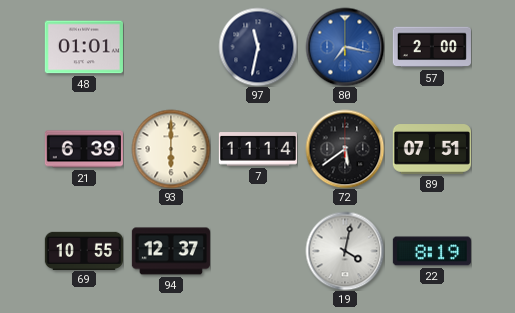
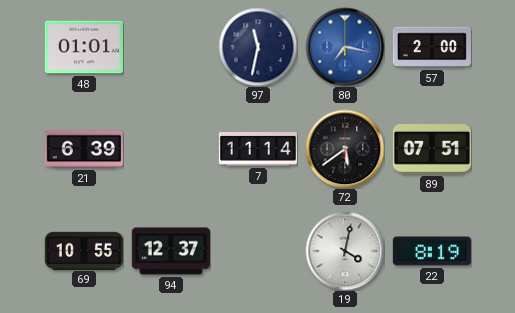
93: 6:00 -> none
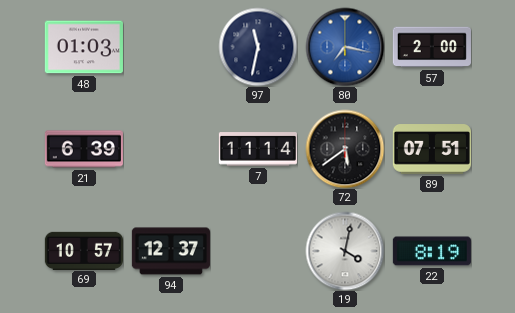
48: 01:01 -> 01:03
69: 10:55 -> 10:57
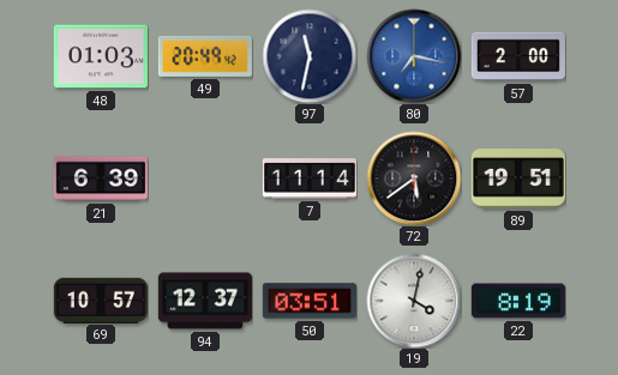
49: none -> 20:49
89: 07:51 -> 19:51
50: none -> 03:51
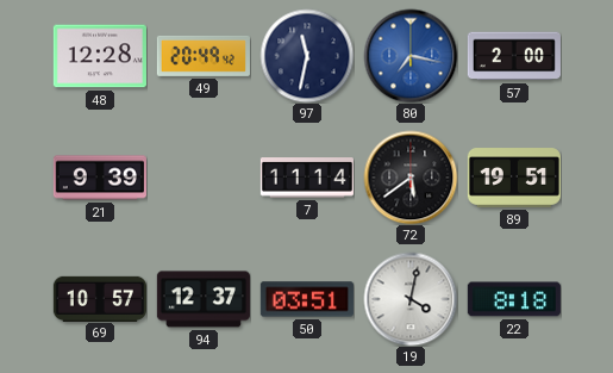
48: 01:03 -> 12:28
21: 6:39 -> 9:39
22: 8:19 -> 8:18
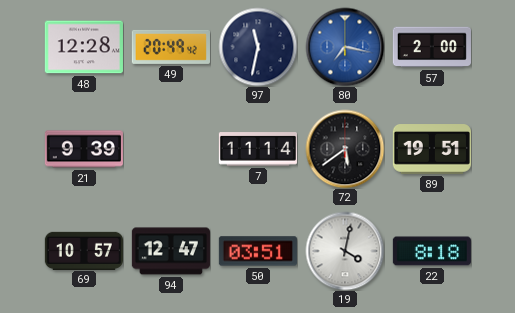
94: 12:37 -> 12:47
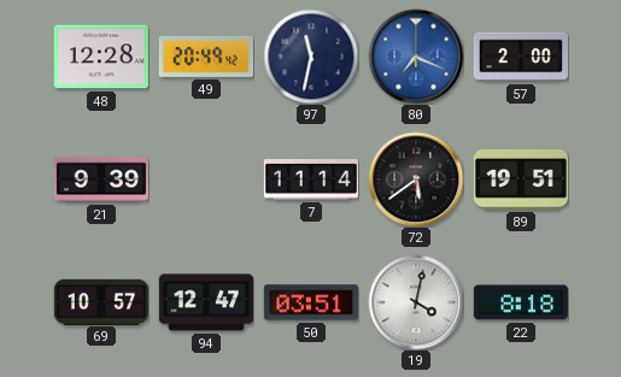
80: 7:17 -> 7:19
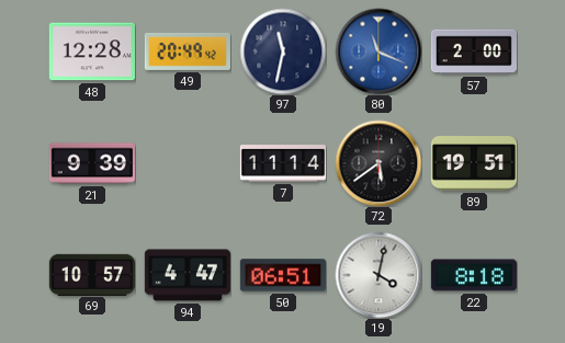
80: 7:19 -> 11:19
94: 12:47 -> 4:47
50: 03:51 -> 06:51
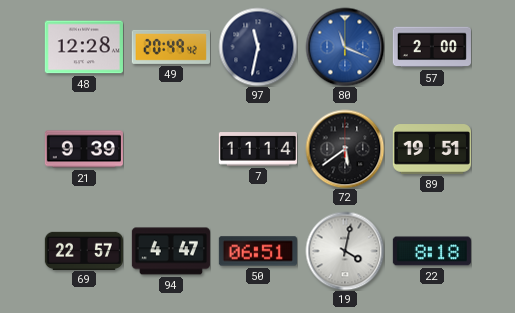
69: 10:57 -> 22:57
